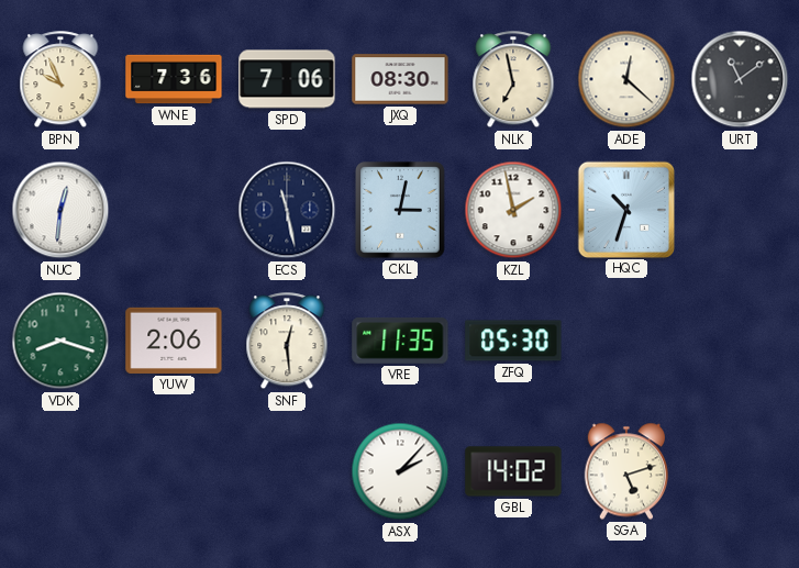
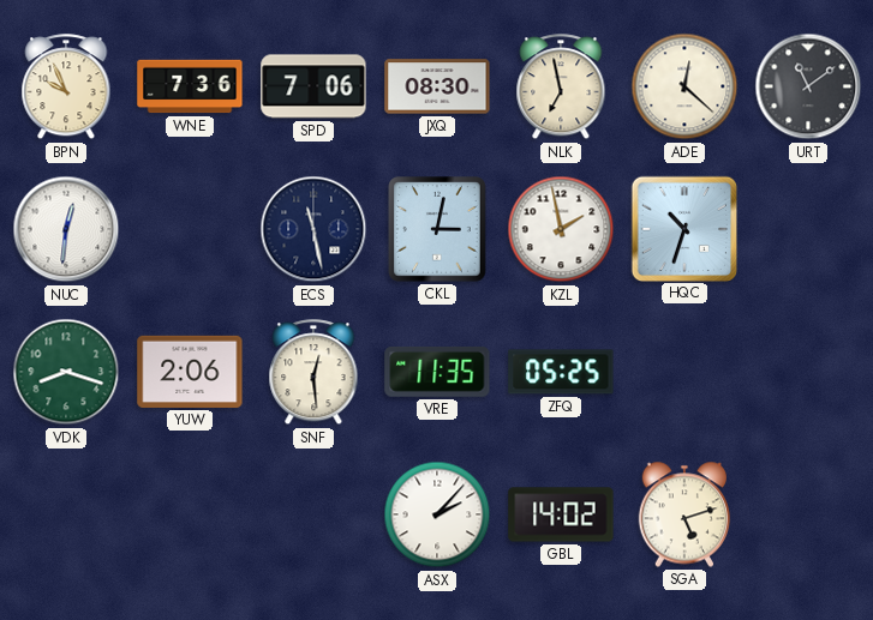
ZFQ: 05:30 -> 05:25
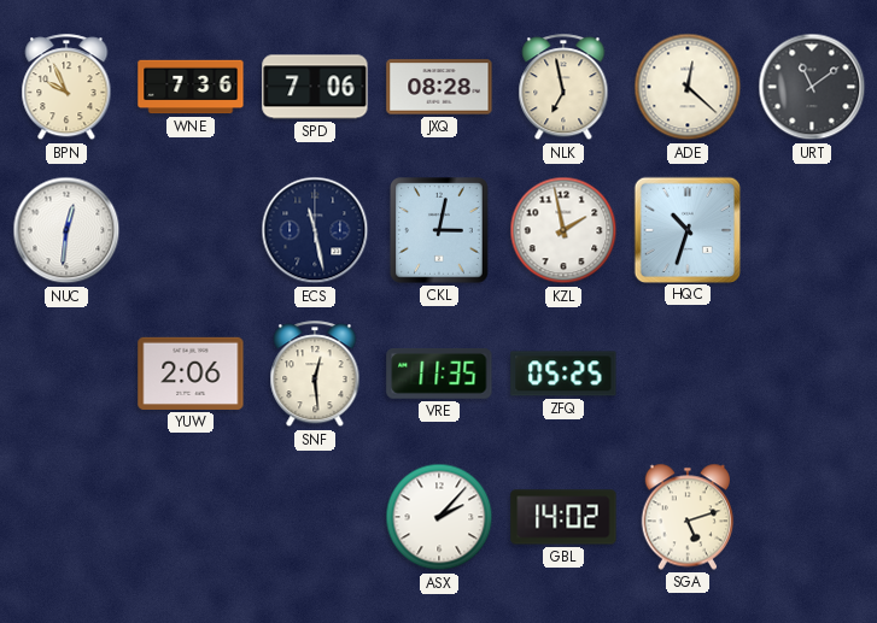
JXQ: 08:30 -> 08:28
VDK: 8:18 -> none
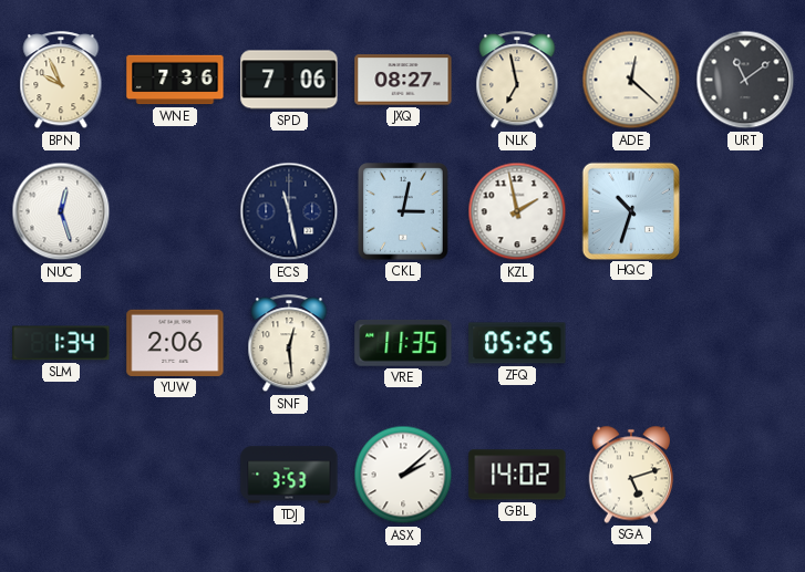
JXQ: 08:28 -> 08:27
NUC: 12:31 -> 12:27
SLM: none -> 1:34
TDJ: none -> 3:53
ASX: 2:07 -> 2:08
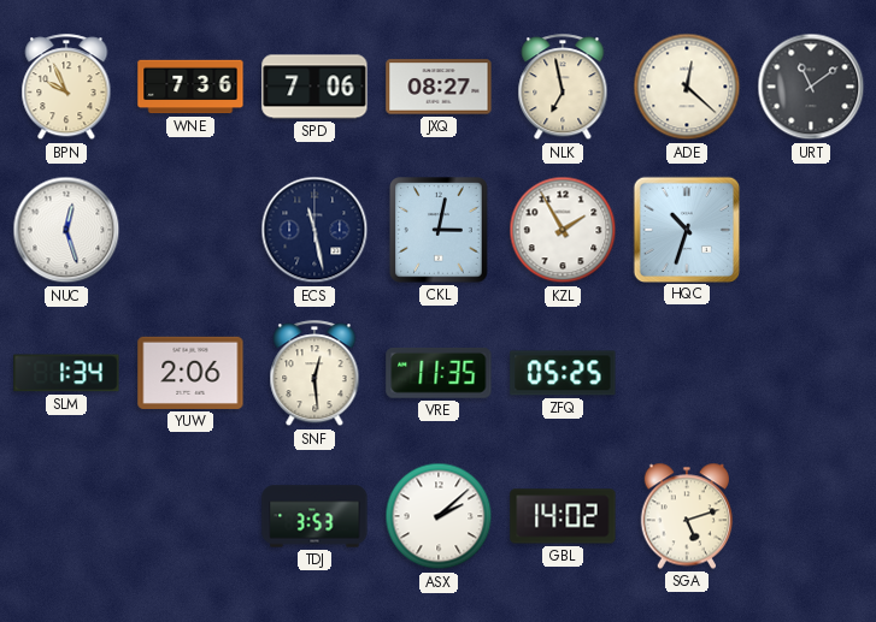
KZL: 1:58 -> 1:55
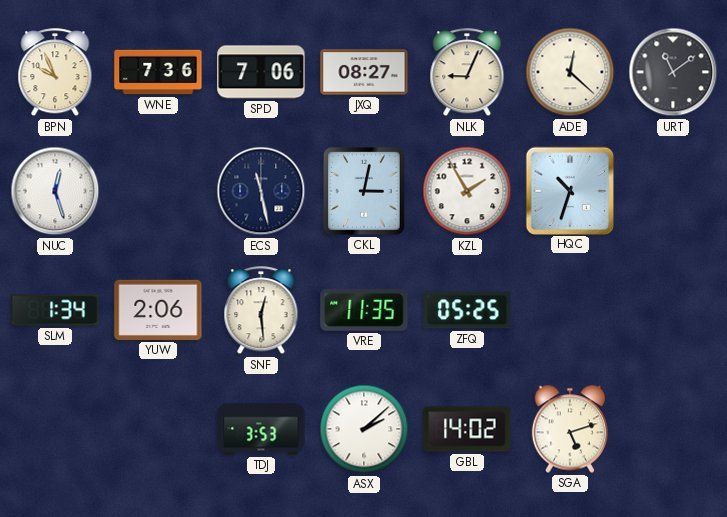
NLK: 6:58 -> 9:04
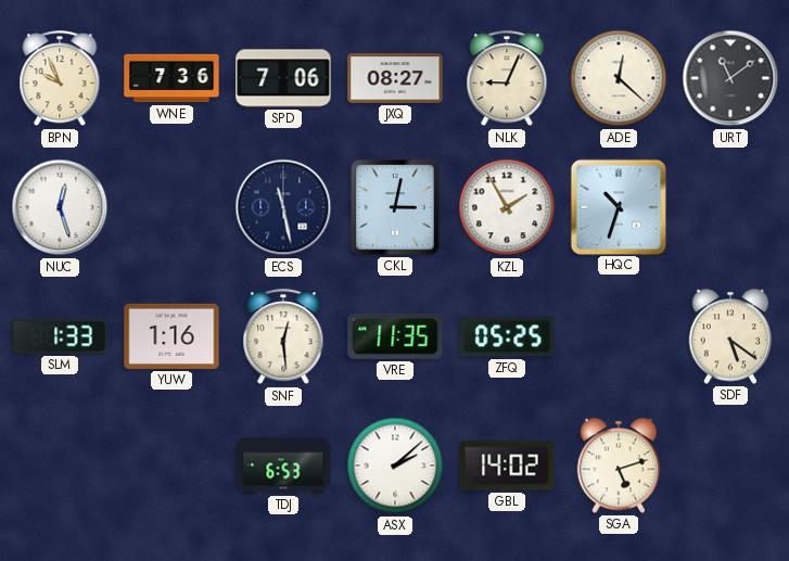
SLM: 1:34 -> 1:33
YUW: 2:06 -> 1:16
SDF: none -> 5:21
TDJ: 3:53 -> 6:53
